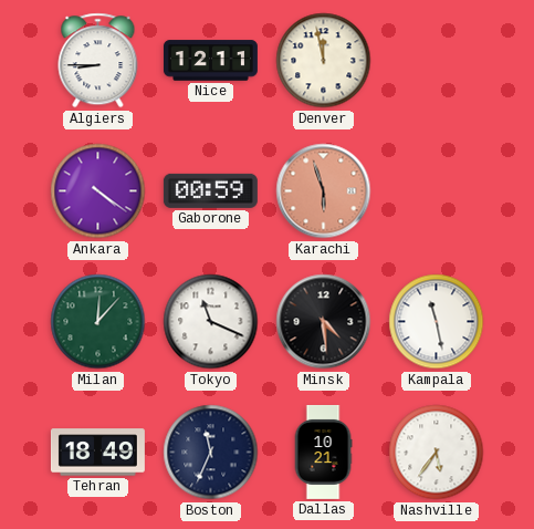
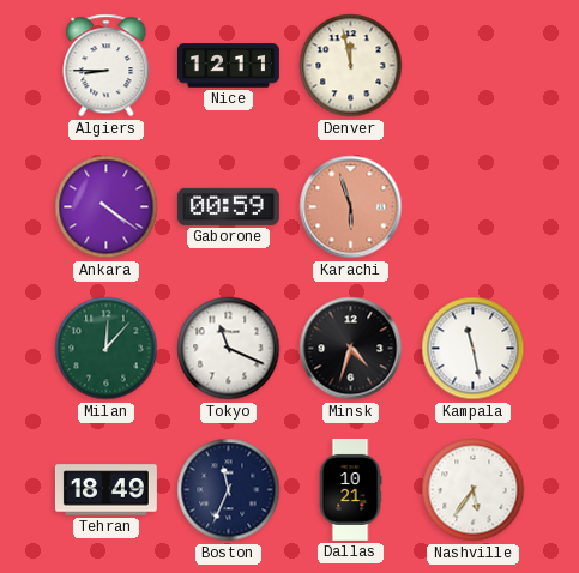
Minsk: 4:29 -> 4:33
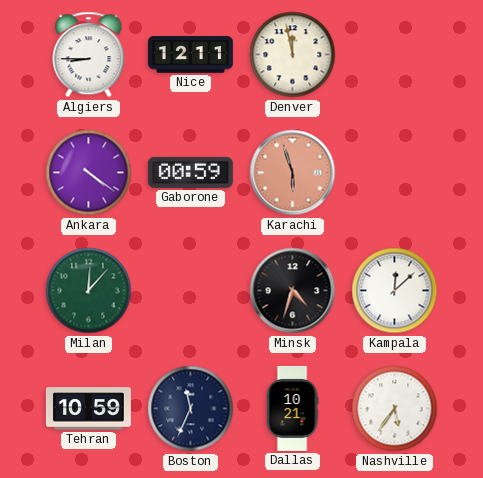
Tokyo: 11:19 -> none
Kampala: 11:28 -> 12:08
Tehran: 18:49 -> 10:59
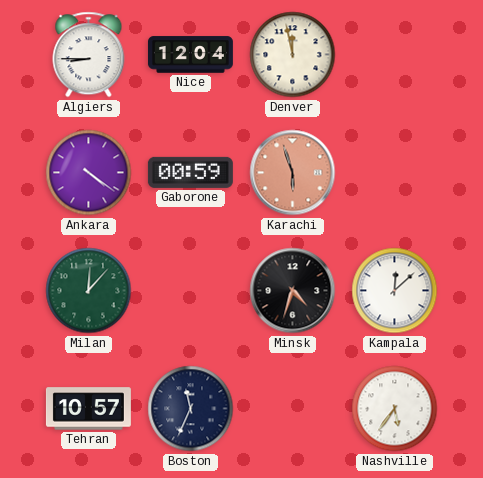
Nice: 12:11 -> 12:04
Tehran: 10:59 -> 10:57
Dallas: 10:21 -> none
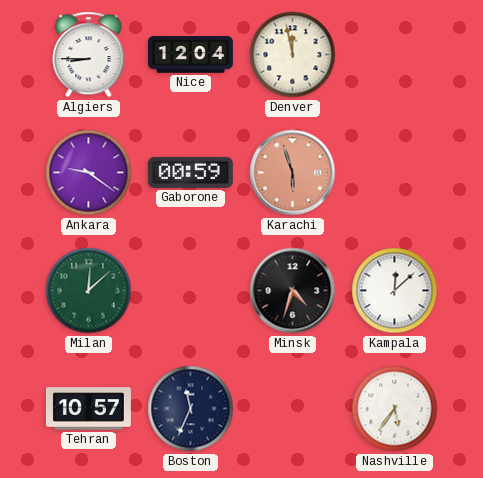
Ankara: 4:21 -> 9:21
Milan: 12:07 -> 12:08
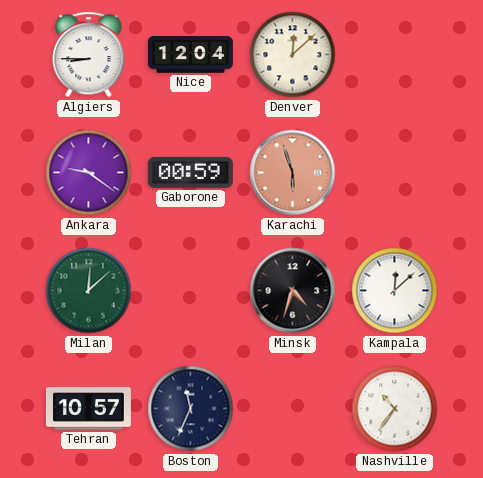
Denver: 11:58 -> 12:08
Nashville: 5:36 -> 10:36
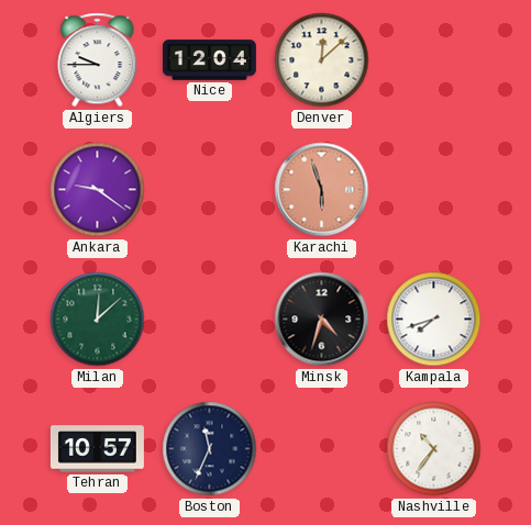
Algiers: 8:45 -> 9:45
Gaborone: 00:59 -> none
Kampala: 12:08 -> 7:42
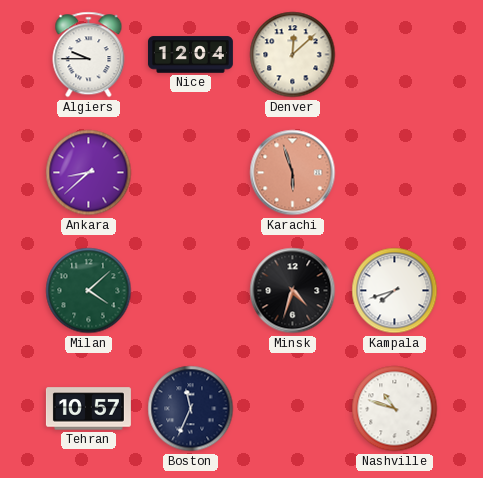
Ankara: 9:21 -> 8:38
Milan: 12:08 -> 4:08
Nashville: 10:36 -> 10:48
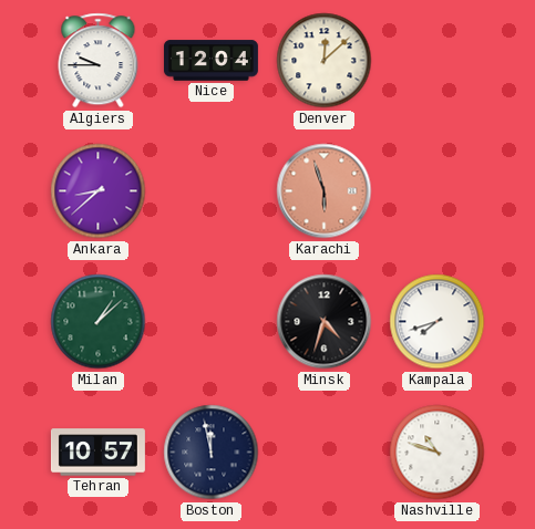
Milan: 4:08 -> 1:08
Boston: 11:34 -> 11:58
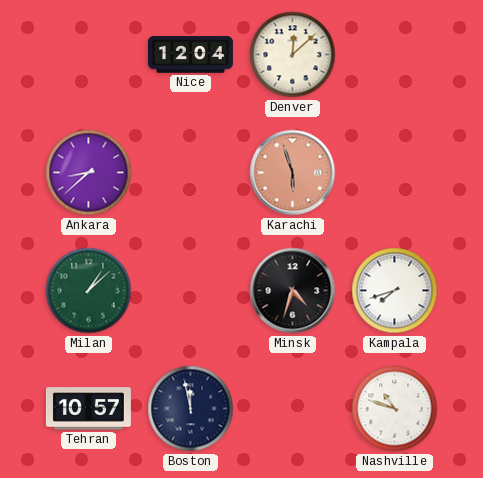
Algiers: 9:45 -> none
